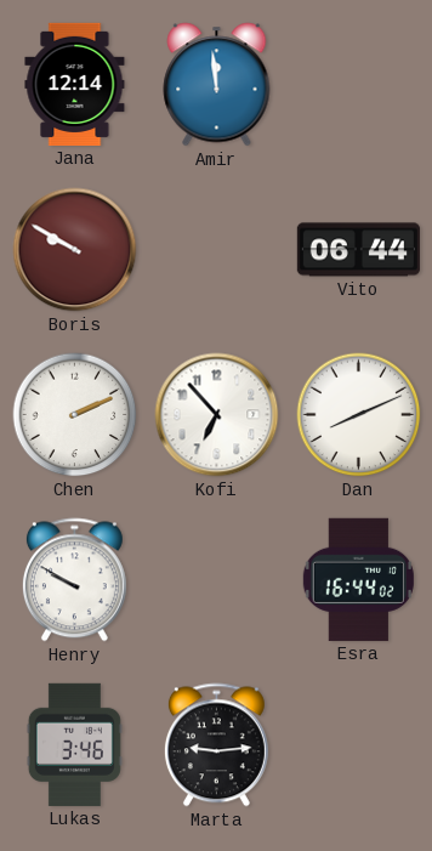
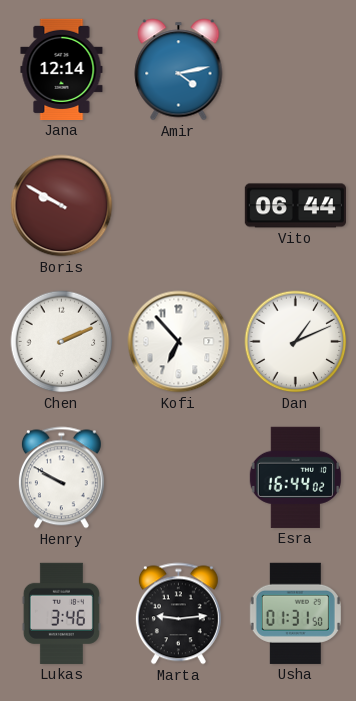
Amir: 11:59 -> 4:13
Dan: 8:11 -> 1:11
Usha: none -> 01:31
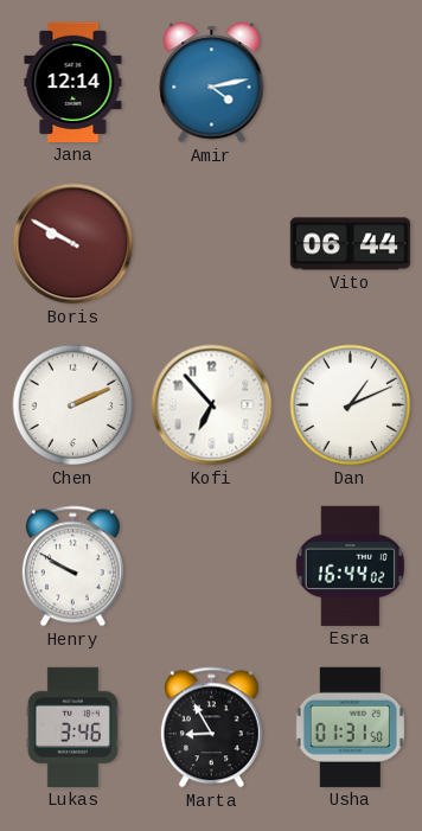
Marta: 9:14 -> 8:55
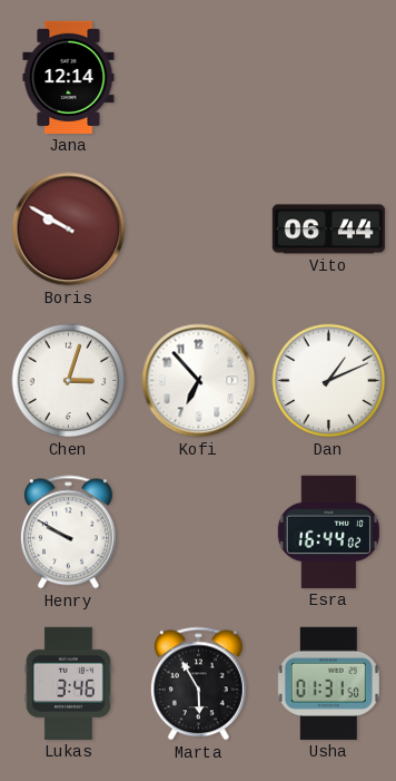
Amir: 4:13 -> none
Chen: 2:11 -> 3:03
Marta: 8:55 -> 5:55
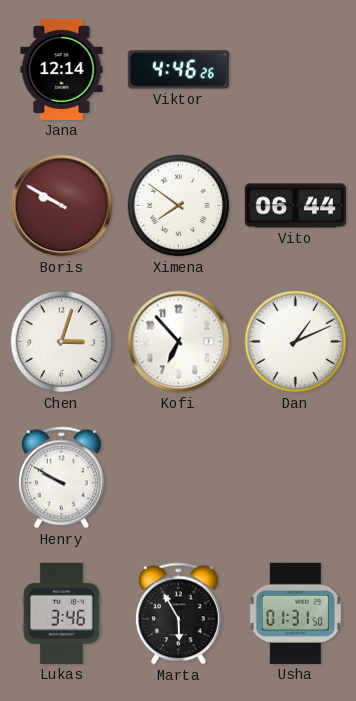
Viktor: none -> 4:46
Ximena: none -> 7:51
Esra: 16:44 -> none
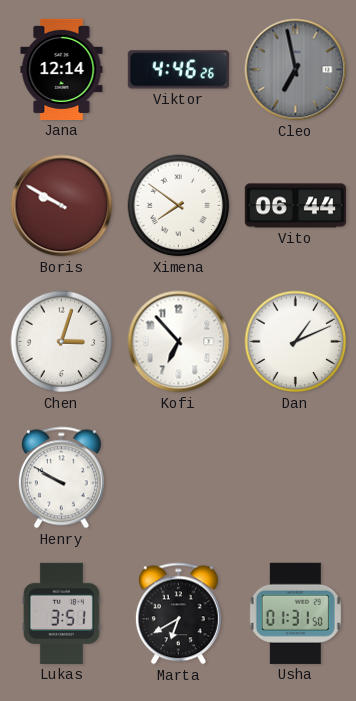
Cleo: none -> 6:58
Lukas: 3:46 -> 3:51
Marta: 5:55 -> 6:40
